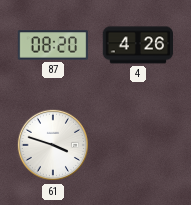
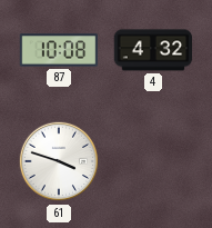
87: 08:20 -> 10:08
4: 4:26 -> 4:32
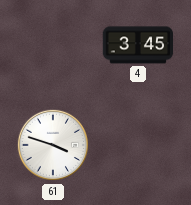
87: 10:08 -> none
4: 4:32 -> 3:45
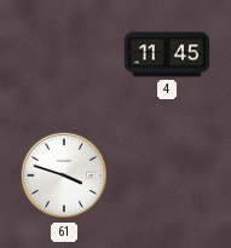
4: 3:45 -> 11:45
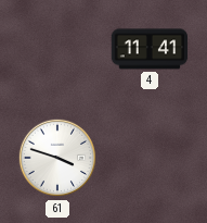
4: 11:45 -> 11:41
